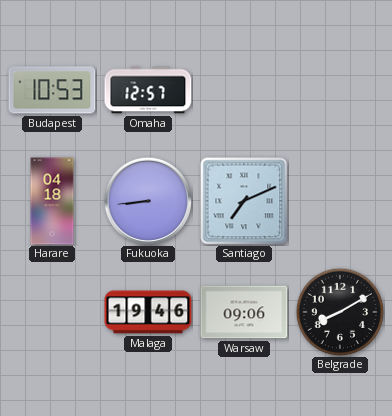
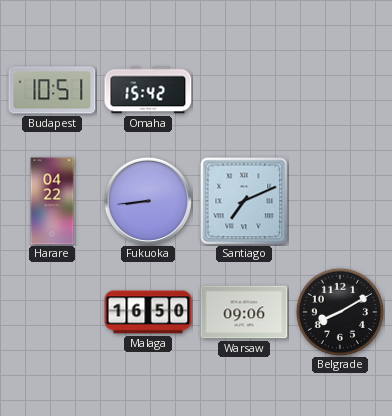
Budapest: 10:53 -> 10:51
Omaha: 12:57 -> 15:42
Harare: 04:18 -> 04:22
Malaga: 19:46 -> 16:50
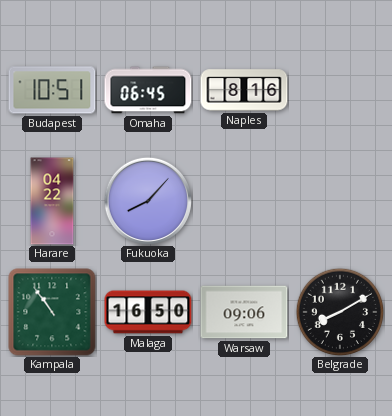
Omaha: 15:42 -> 06:45
Naples: none -> 8:16
Fukuoka: 8:44 -> 8:07
Santiago: 7:11 -> none
Kampala: none -> 10:54
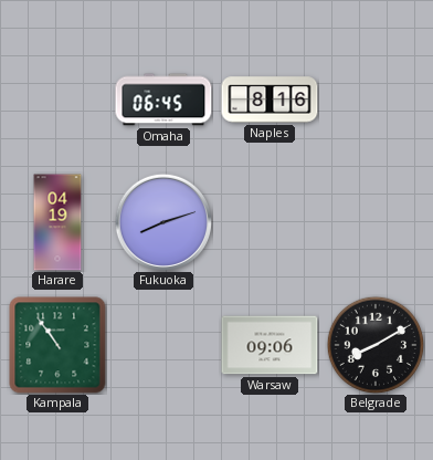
Budapest: 10:51 -> none
Harare: 04:22 -> 04:19
Fukuoka: 8:07 -> 8:12
Malaga: 16:50 -> none
